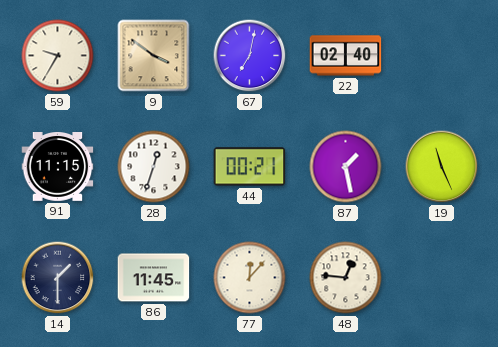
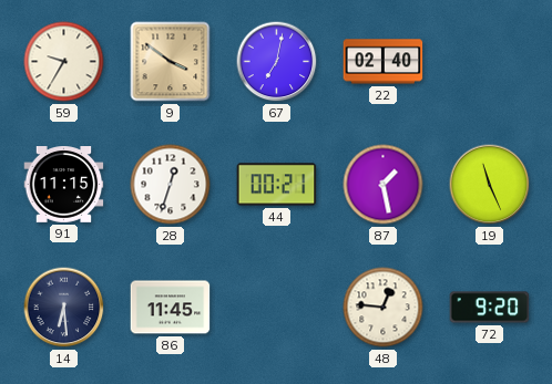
14: 1:30 -> 6:29
77: 12:07 -> none
72: none -> 9:20
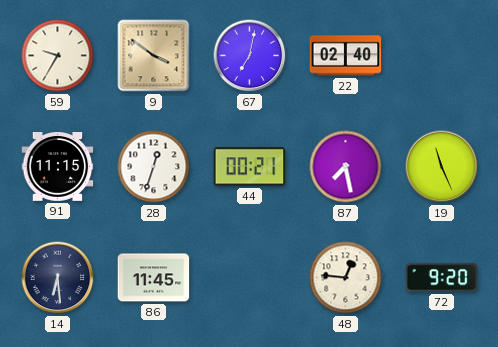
87: 1:28 -> 7:28
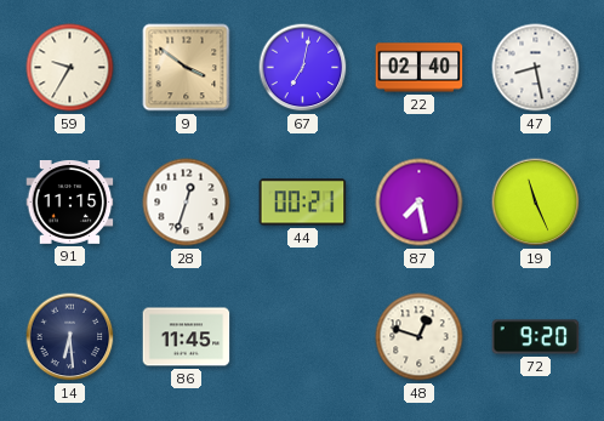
47: none -> 8:28
48: 12:46 -> 12:48
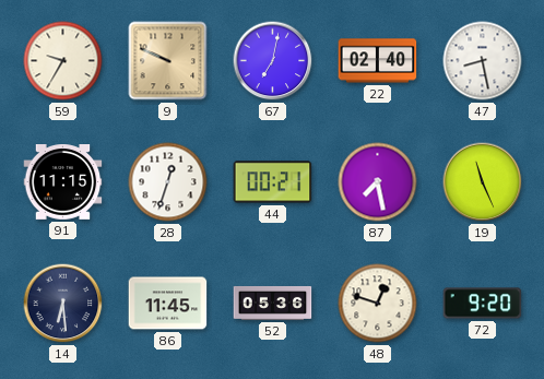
9: 3:51 -> 9:49
52: none -> 05:36
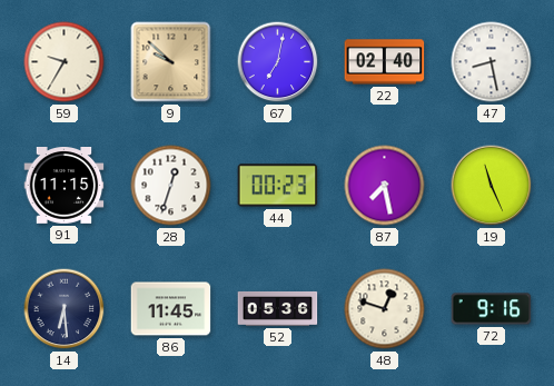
9: 9:49 -> 9:52
44: 00:21 -> 00:23
72: 9:20 -> 9:16
